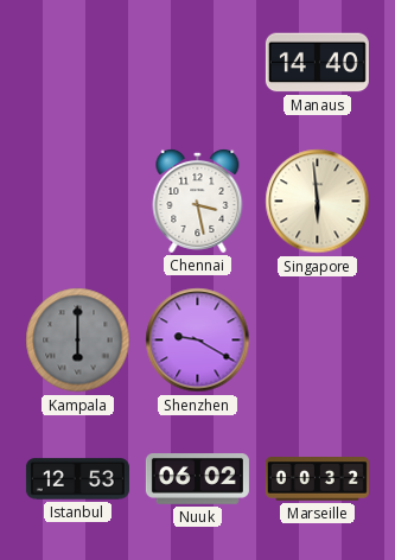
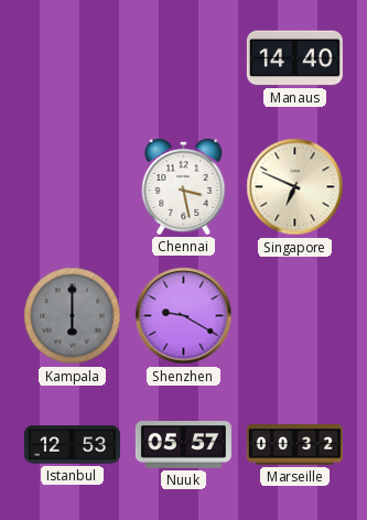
Singapore: 5:59 -> 6:49
Nuuk: 06:02 -> 05:57
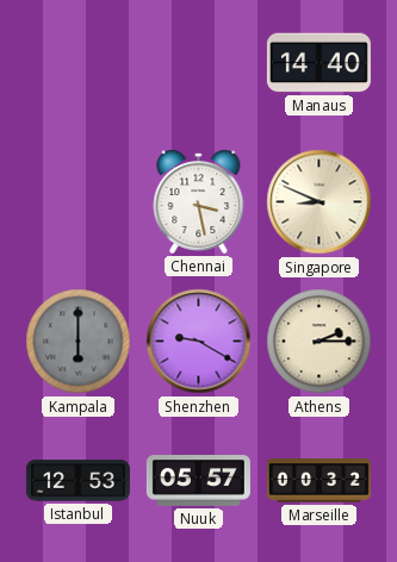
Singapore: 6:49 -> 8:49
Athens: none -> 2:15
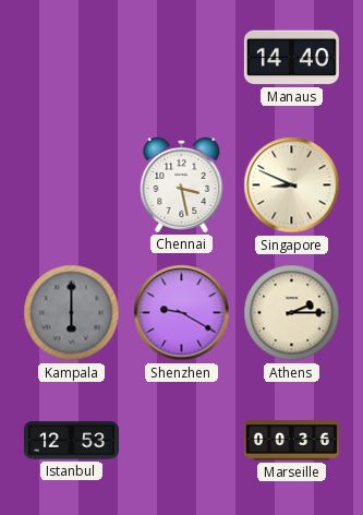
Nuuk: 05:57 -> none
Marseille: 00:32 -> 00:36
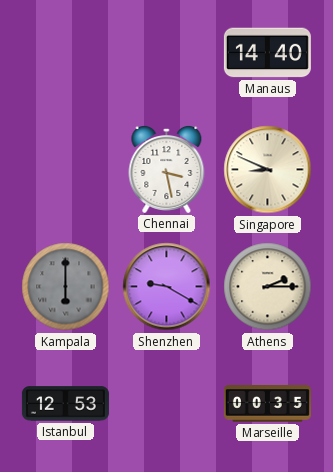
Marseille: 00:36 -> 00:35
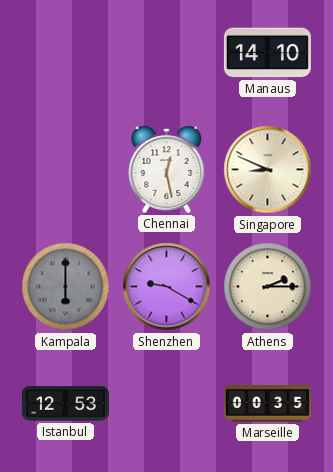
Manaus: 14:40 -> 14:10
Chennai: 3:28 -> 12:28
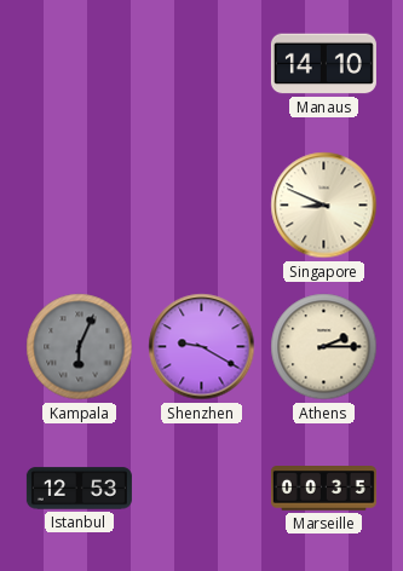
Chennai: 12:28 -> none
Kampala: 6:00 -> 6:04
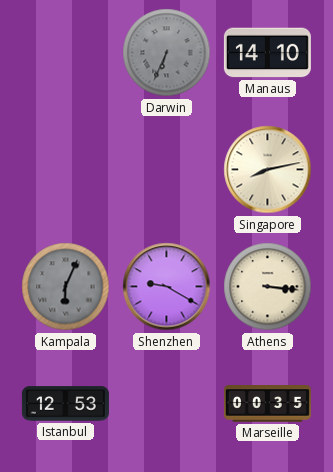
Darwin: none -> 6:34
Singapore: 8:49 -> 8:13
Athens: 2:15 -> 3:16
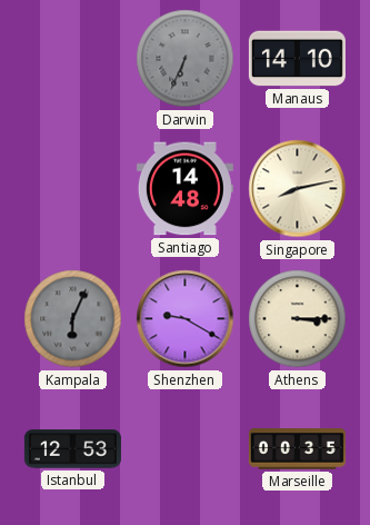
Santiago: none -> 14:48
Athens: 3:16 -> 3:15
